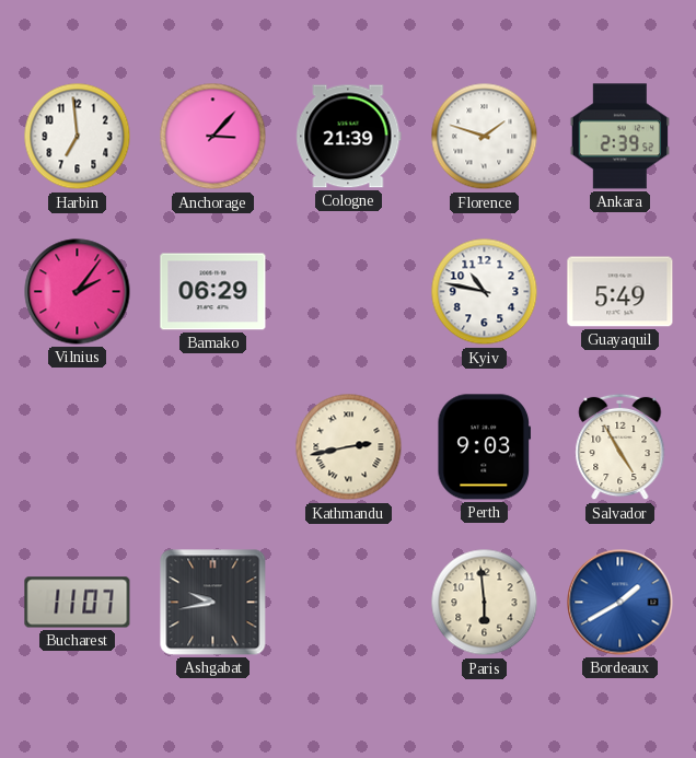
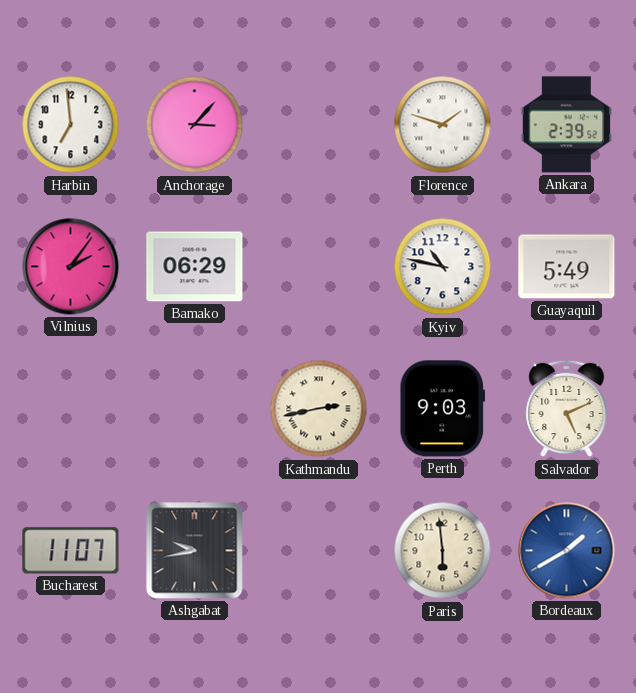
Cologne: 21:39 -> none
Salvador: 4:55 -> 5:11
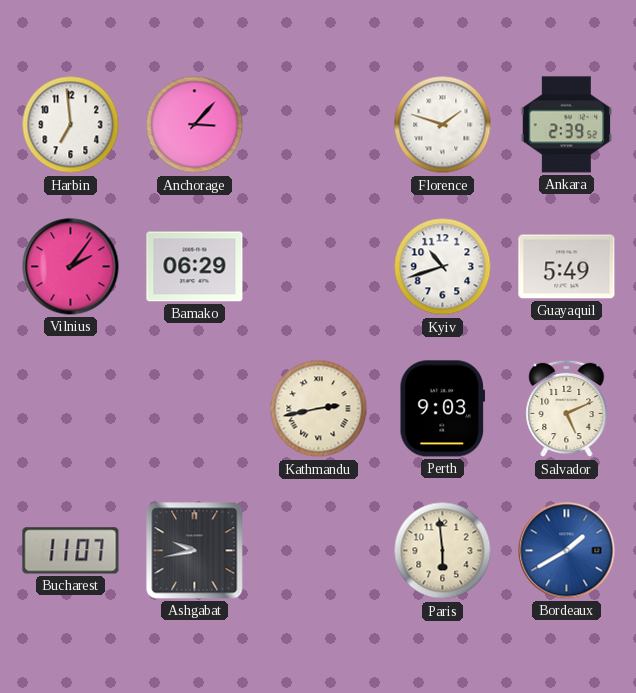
Kyiv: 10:47 -> 10:42
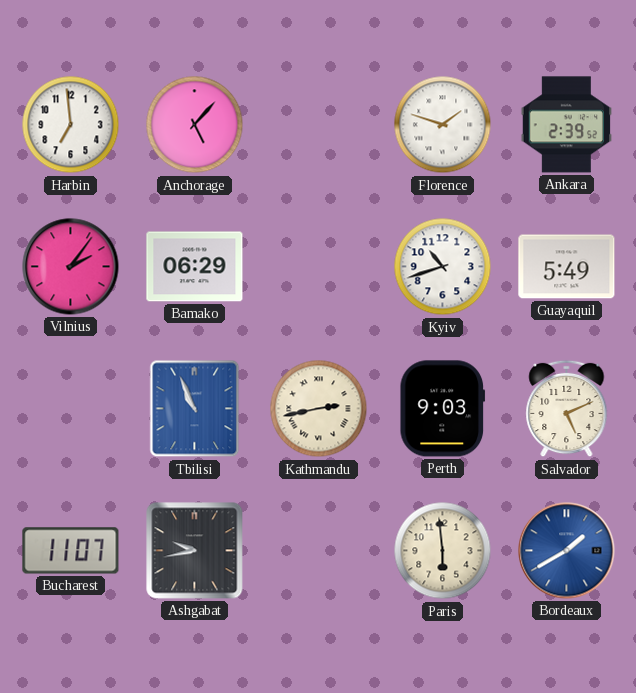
Anchorage: 3:07 -> 5:07
Tbilisi: none -> 10:56
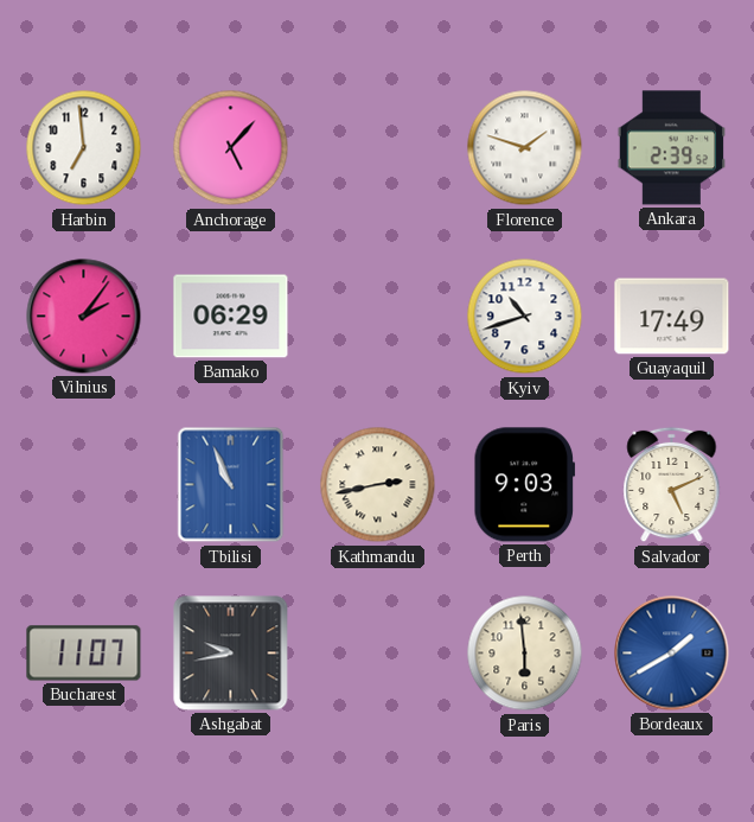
Guayaquil: 5:49 -> 17:49
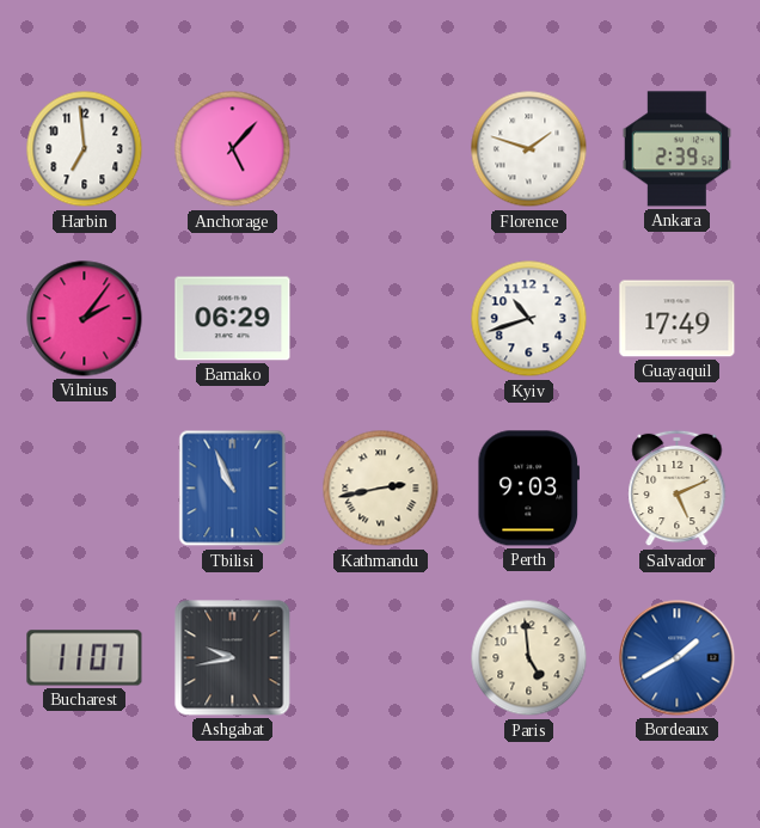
Paris: 5:59 -> 4:59
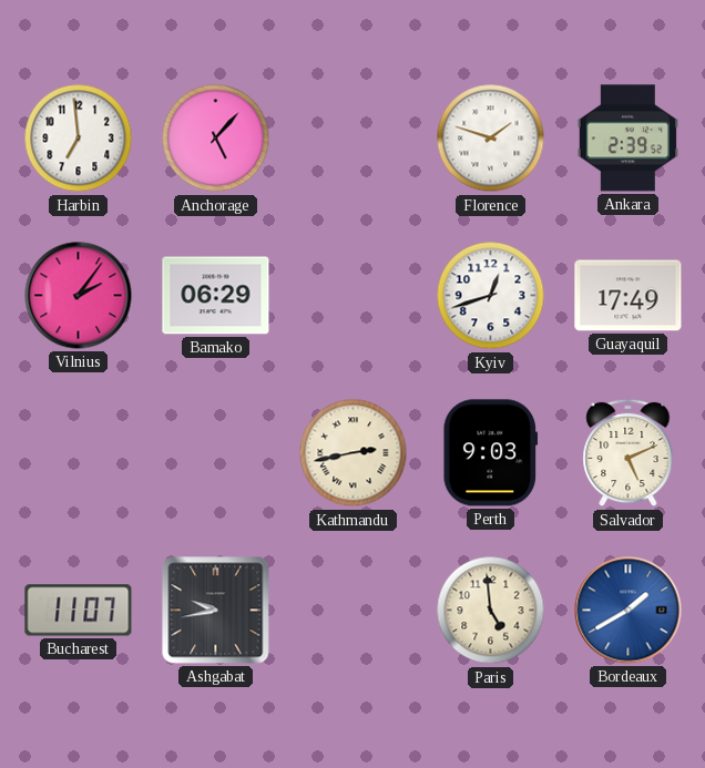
Kyiv: 10:42 -> 12:42
Tbilisi: 10:56 -> none
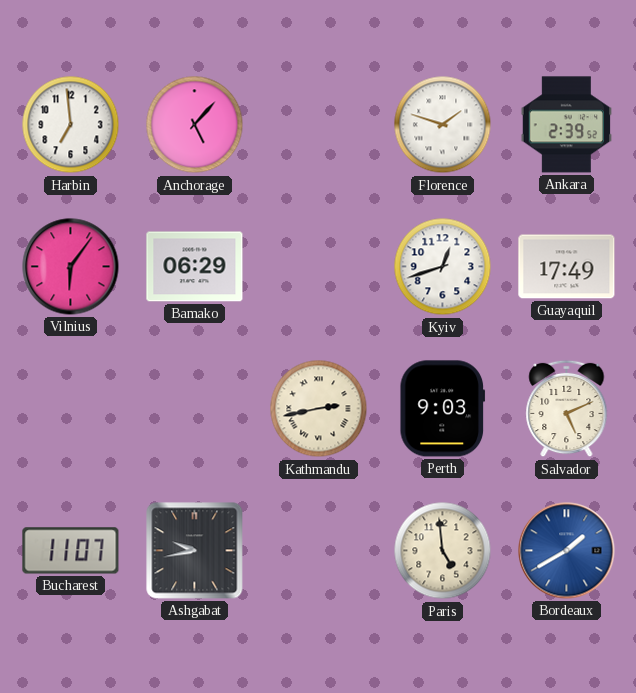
Vilnius: 2:06 -> 6:06
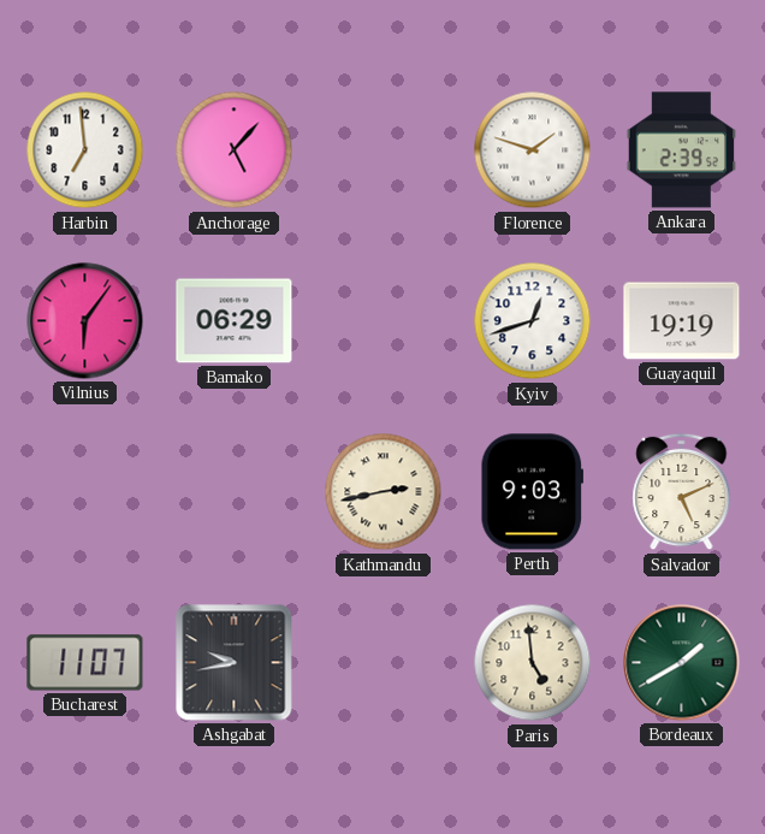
Guayaquil: 17:49 -> 19:19
Bordeaux dial: blue -> green
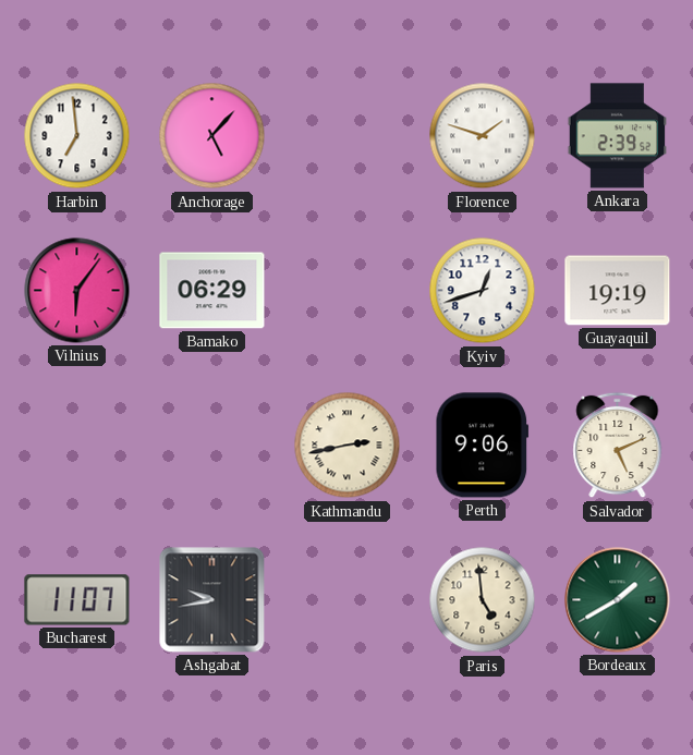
Perth: 9:03 -> 9:06
